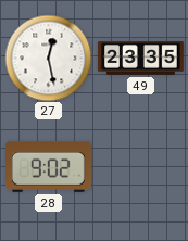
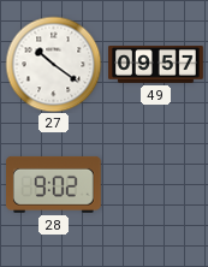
27: 12:28 -> 10:21
49: 23:35 -> 09:57
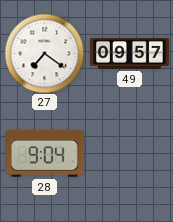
27: 10:21 -> 7:21
28: 9:02 -> 9:04
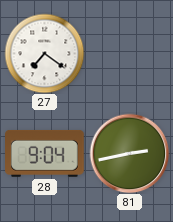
49: 09:57 -> none
81: none -> 2:43
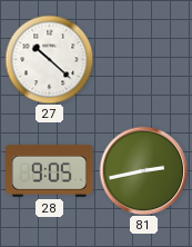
27: 7:21 -> 10:22
28: 9:04 -> 9:05
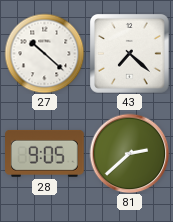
43: none -> 7:22
81: 2:43 -> 2:38
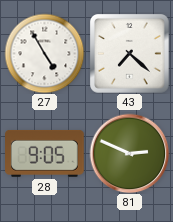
27: 10:22 -> 4:55
81: 2:38 -> 2:49
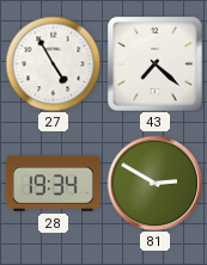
28: 9:05 -> 19:34
81: 2:49 -> 2:50
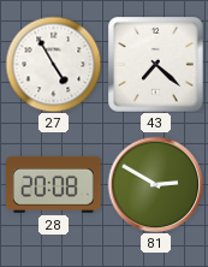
28: 19:34 -> 20:08
